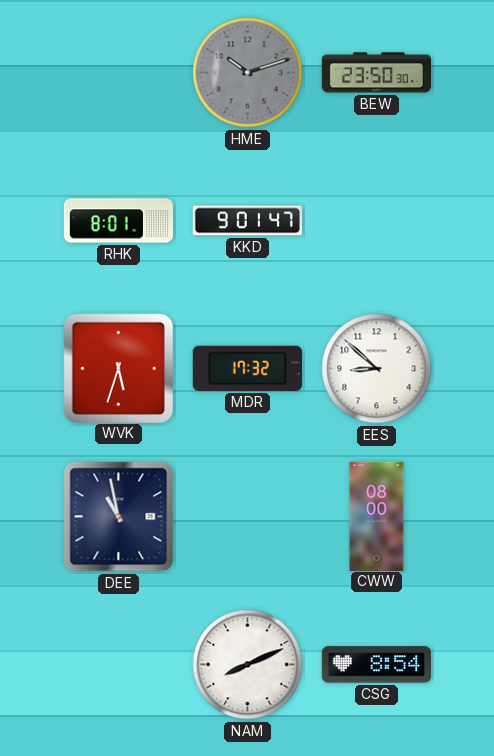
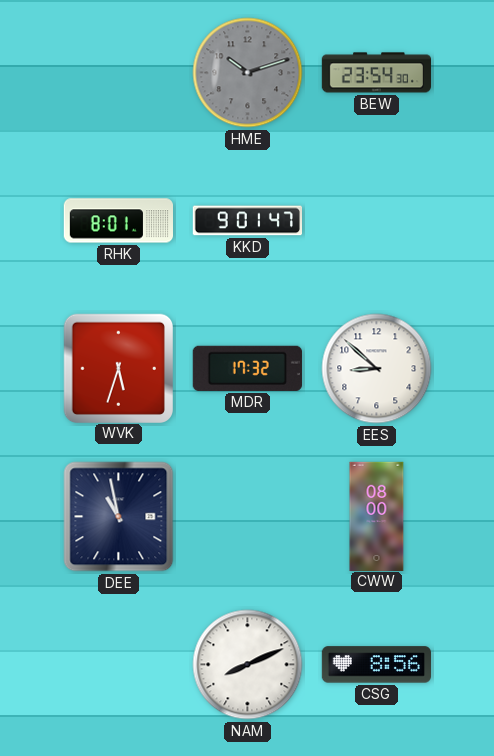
BEW: 23:50 -> 23:54
CSG: 8:54 -> 8:56
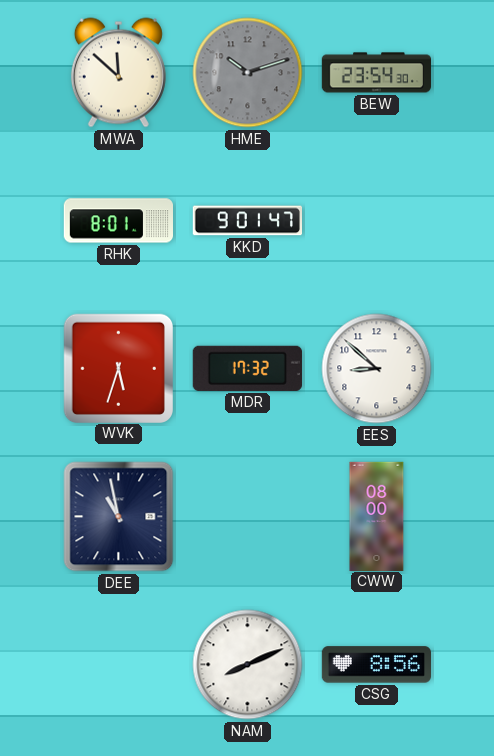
MWA: none -> 11:52
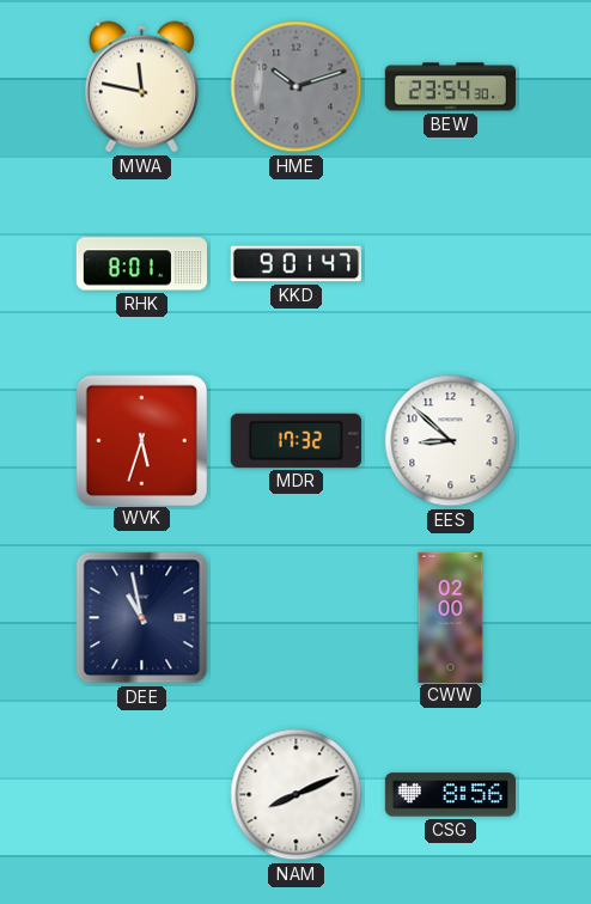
MWA: 11:52 -> 11:47
CWW: 08:00 -> 02:00
